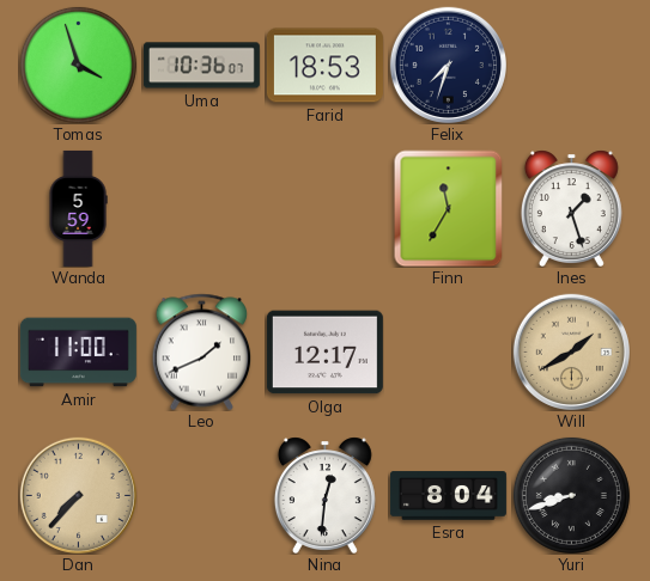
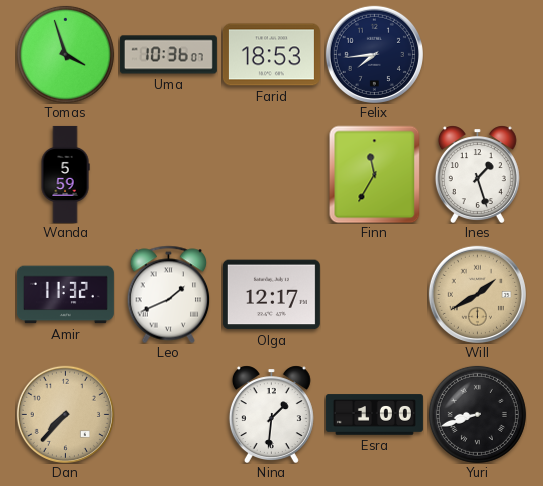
Felix: 7:33 -> 7:44
Amir: 11:00 -> 11:32
Nina: 12:31 -> 1:31
Esra: 8:04 -> 1:00
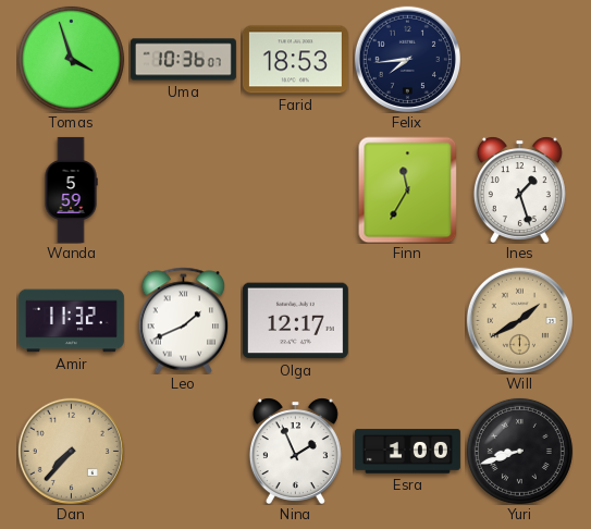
Nina: 1:31 -> 1:56
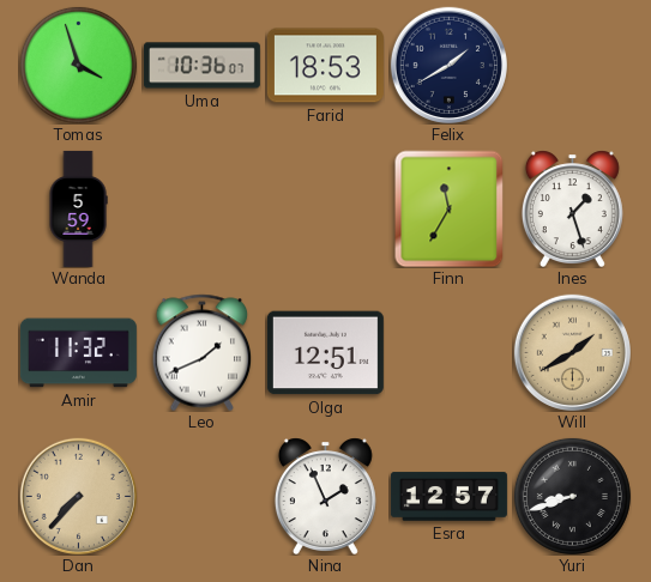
Felix: 7:44 -> 1:40
Olga: 12:17 -> 12:51
Esra: 1:00 -> 12:57
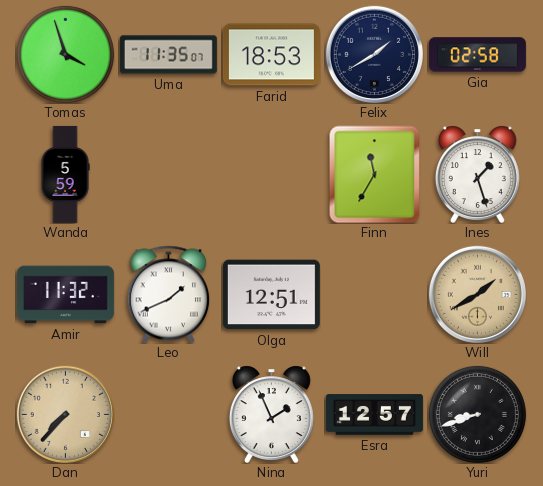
Uma: 10:36 -> 11:35
Gia: none -> 02:58
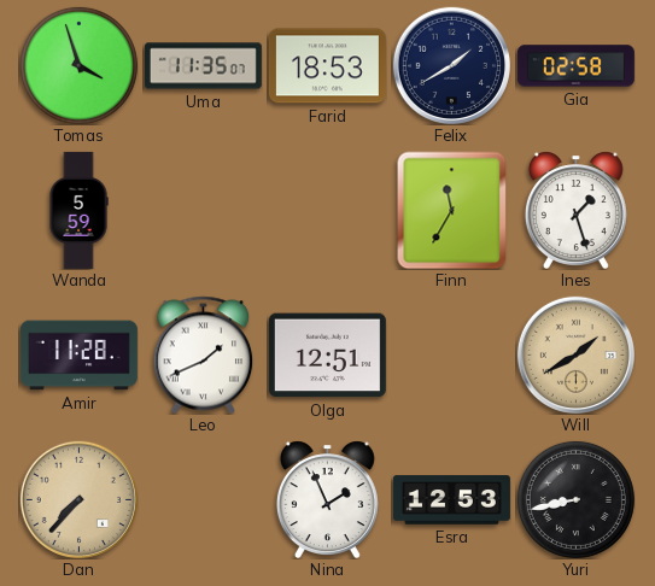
Amir: 11:32 -> 11:28
Esra: 12:57 -> 12:53
Yuri: 8:42 -> 8:43
